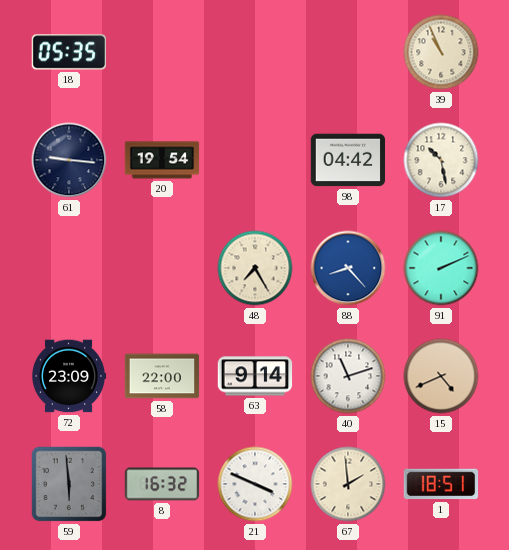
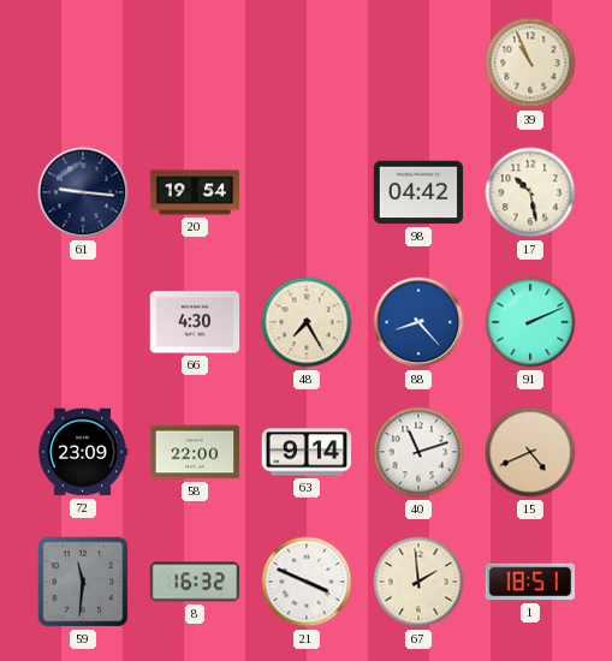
18: 05:35 -> none
66: none -> 4:30
59: 5:59 -> 11:31
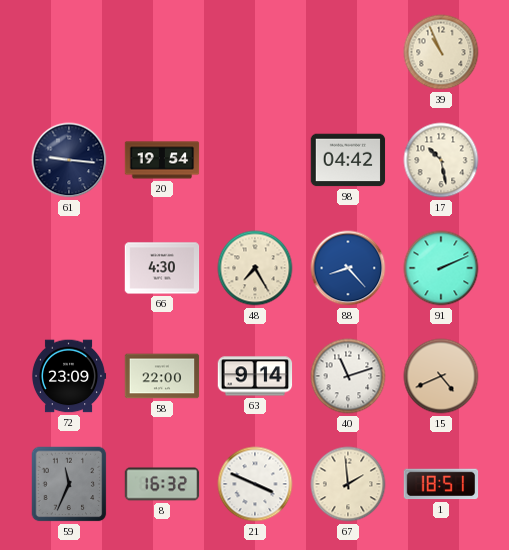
59: 11:31 -> 11:34
